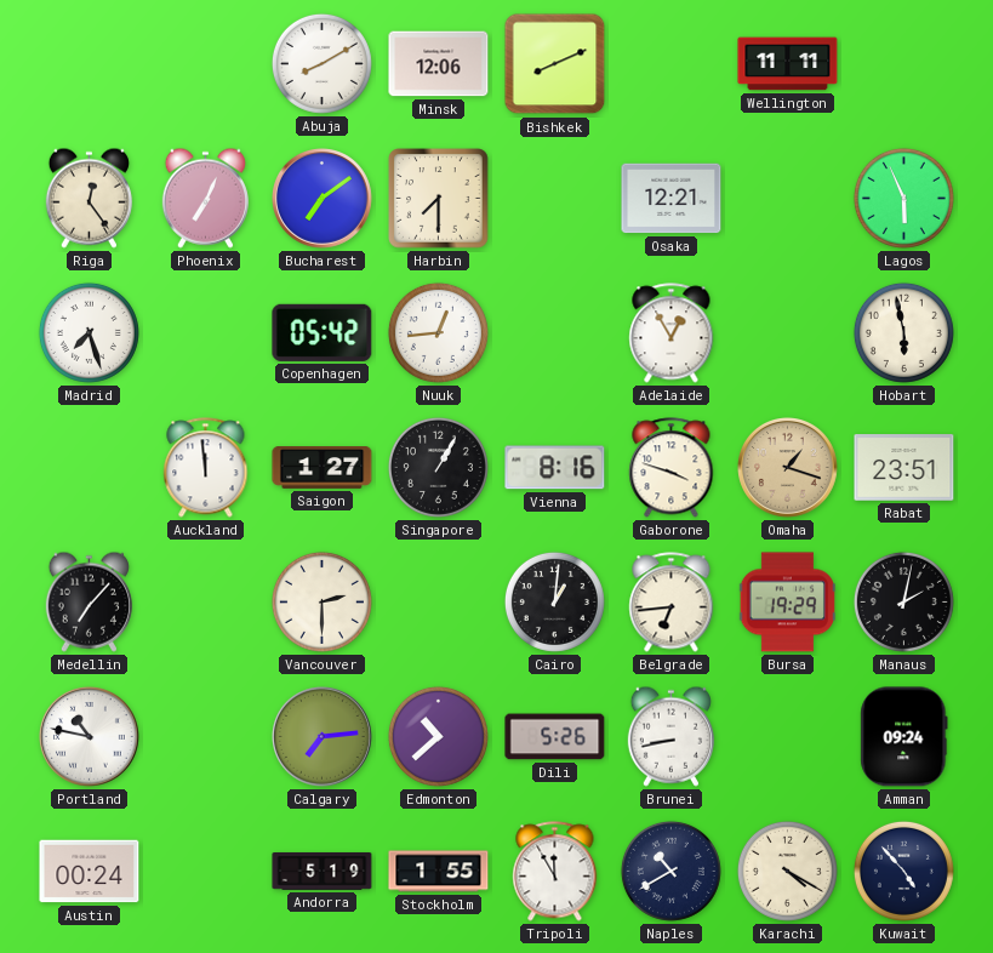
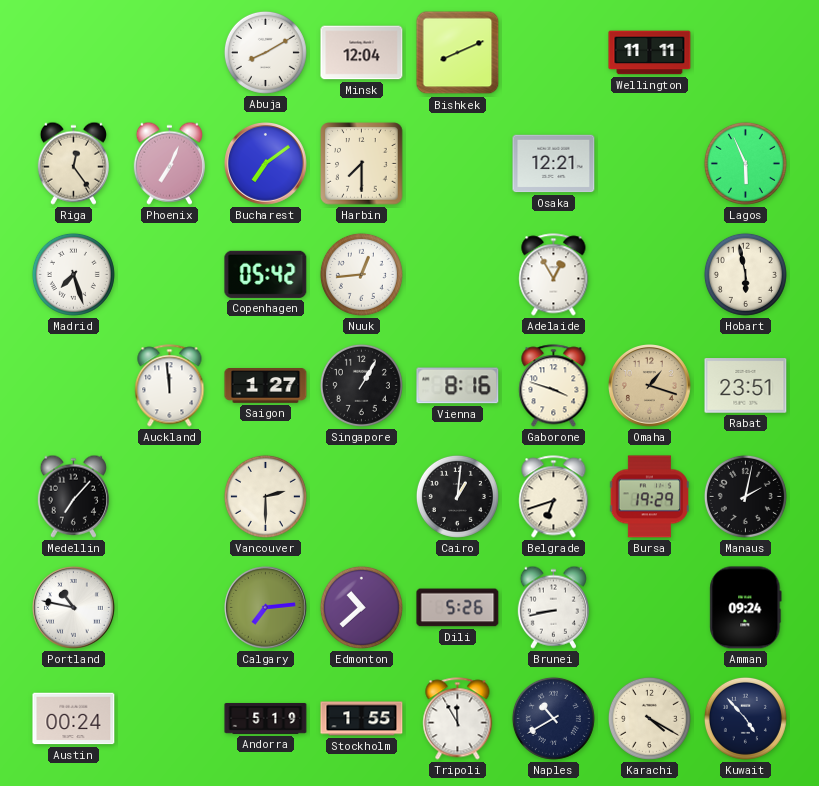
Minsk: 12:06 -> 12:04
Belgrade: 6:44 -> 6:42
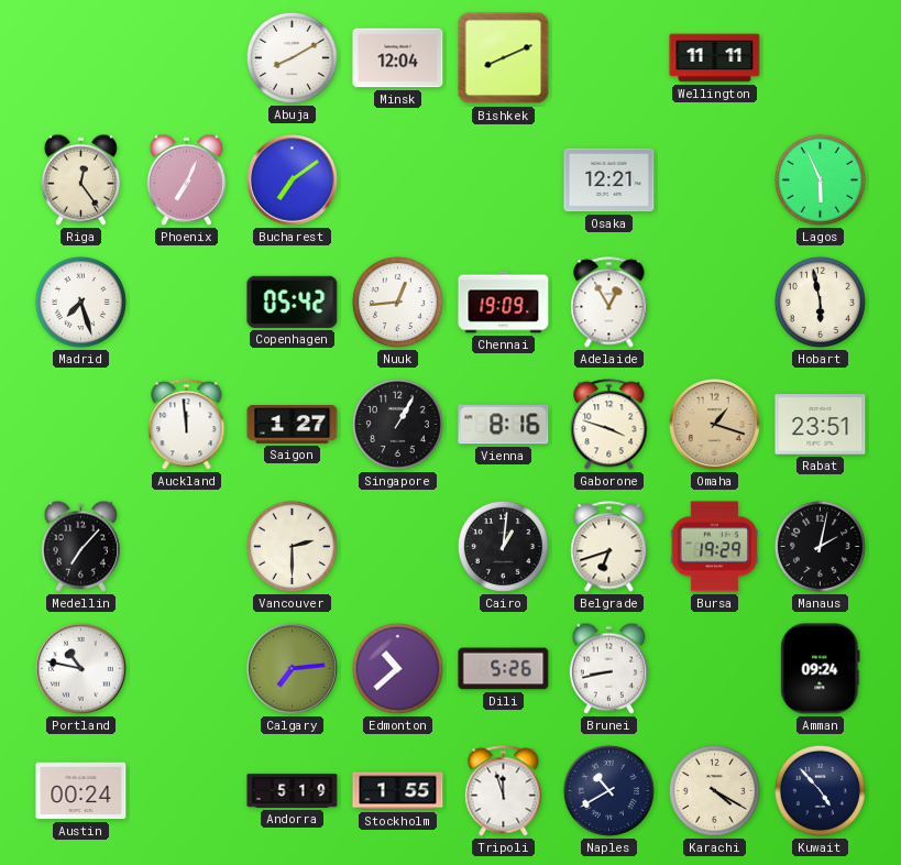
Harbin: 7:30 -> none
Chennai: none -> 19:09
Tripoli: 11:55 -> 11:57
